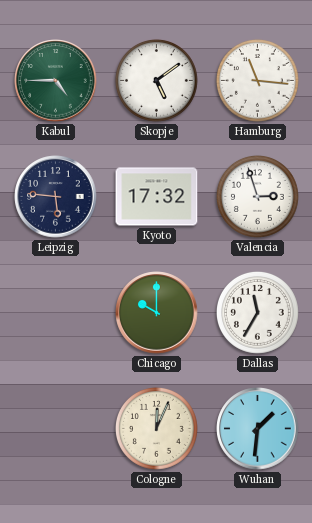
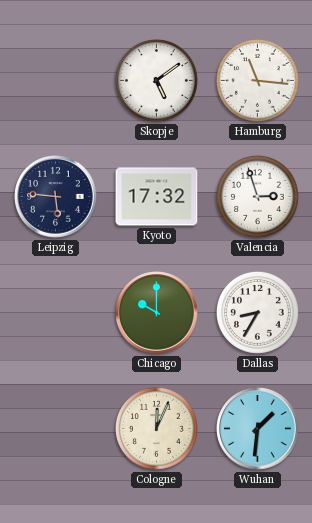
Kabul: 4:45 -> none
Dallas: 11:35 -> 8:35
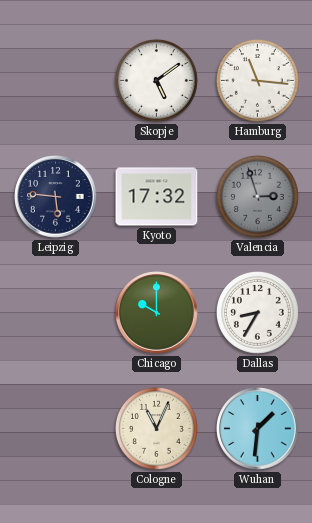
Valencia dial: white -> grey
Cologne: 12:04 -> 11:04
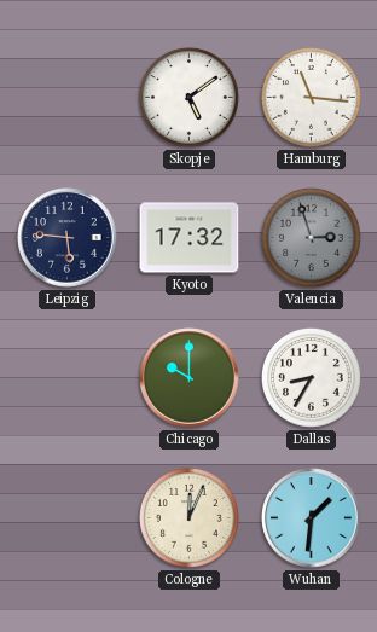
Cologne: 11:04 -> 12:04
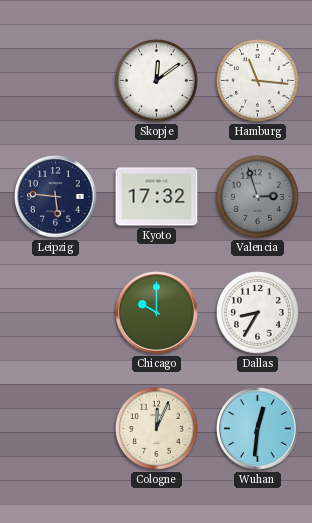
Skopje: 5:09 -> 12:09
Wuhan: 1:31 -> 12:31
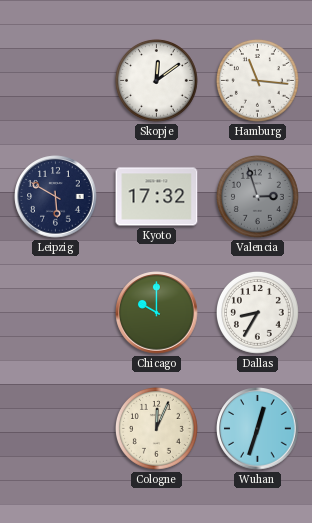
Leipzig: 5:46 -> 5:50
Wuhan: 12:31 -> 12:33
